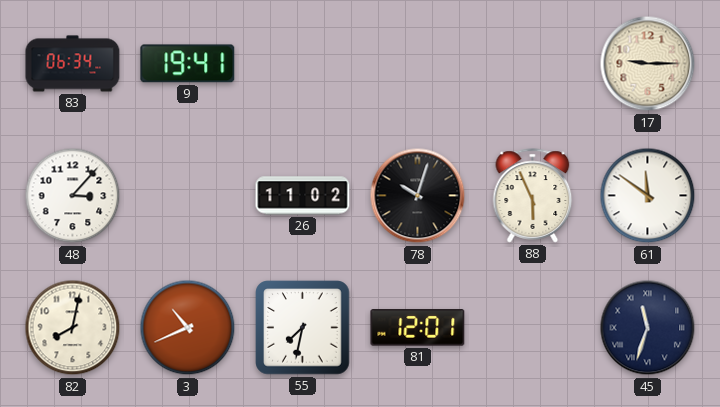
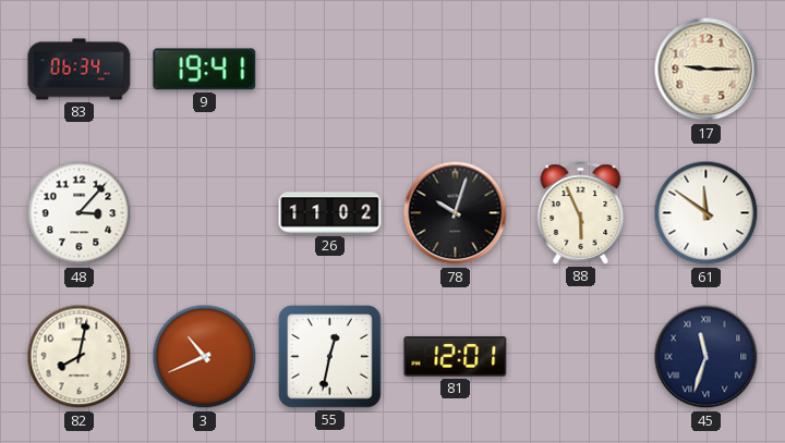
55: 7:32 -> 12:32
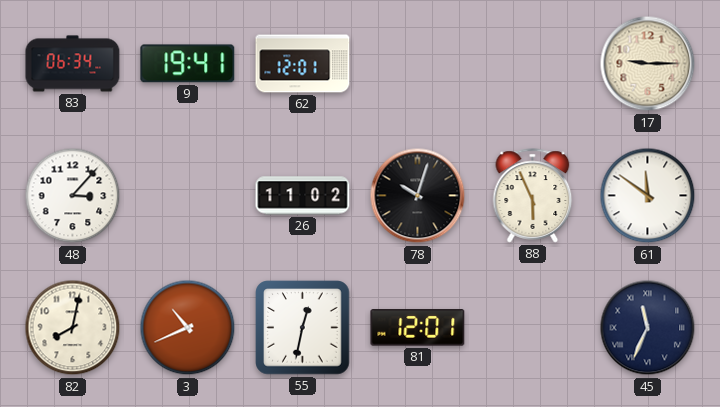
62: none -> 12:01
45: 11:33 -> 11:34
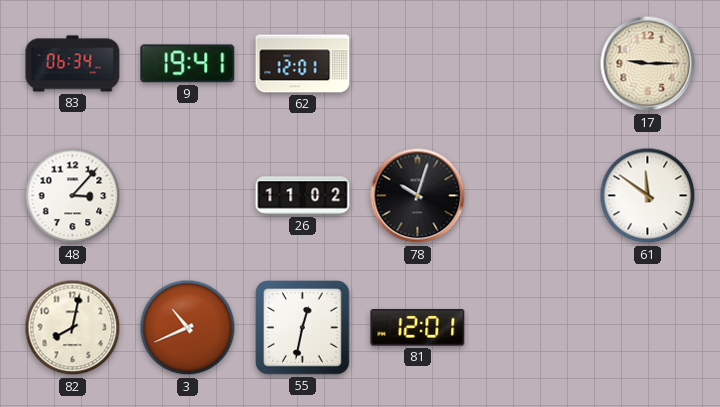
88: 5:56 -> none
45: 11:34 -> none
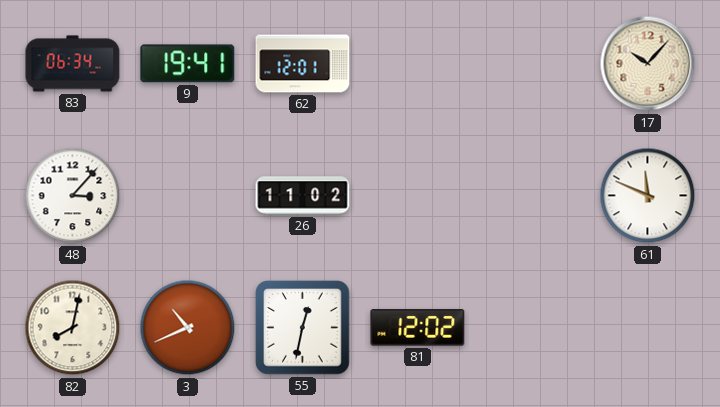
17: 9:15 -> 10:07
78: 10:03 -> none
61: 11:51 -> 11:49
81: 12:01 -> 12:02
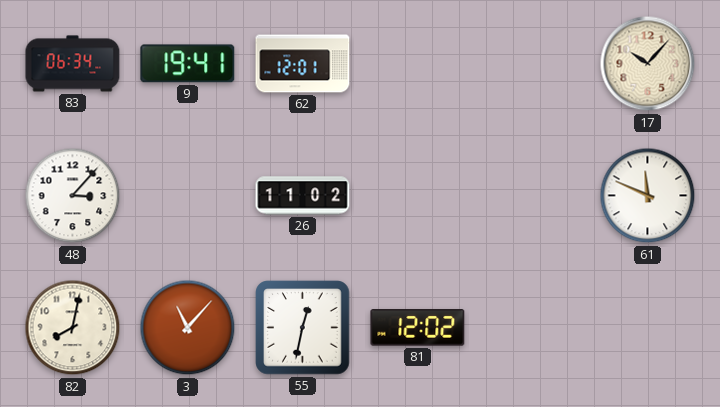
3: 10:41 -> 11:07
